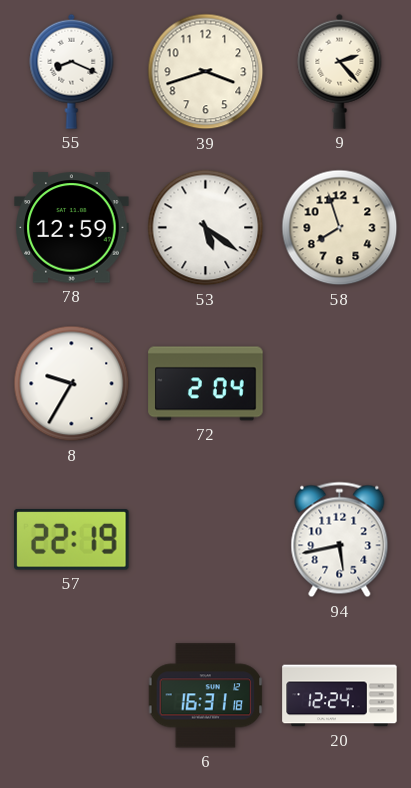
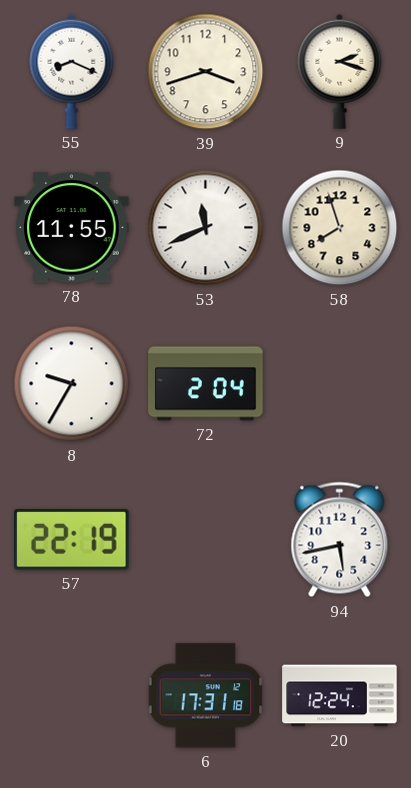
9: 2:23 -> 2:18
78: 12:59 -> 11:55
53: 5:21 -> 11:41
6: 16:31 -> 17:31
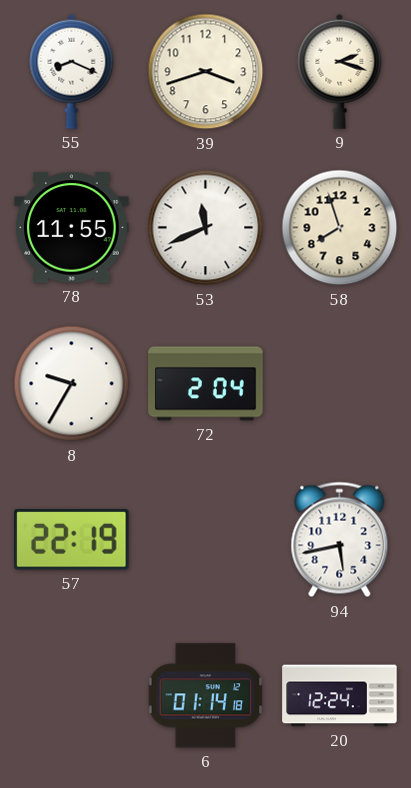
6: 17:31 -> 01:14
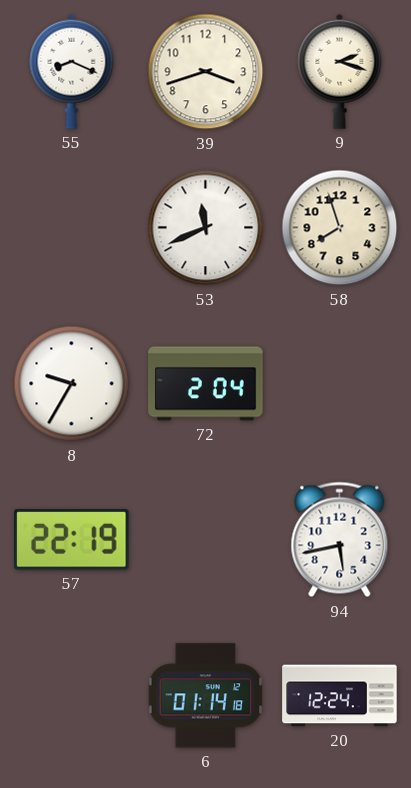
78: 11:55 -> none
